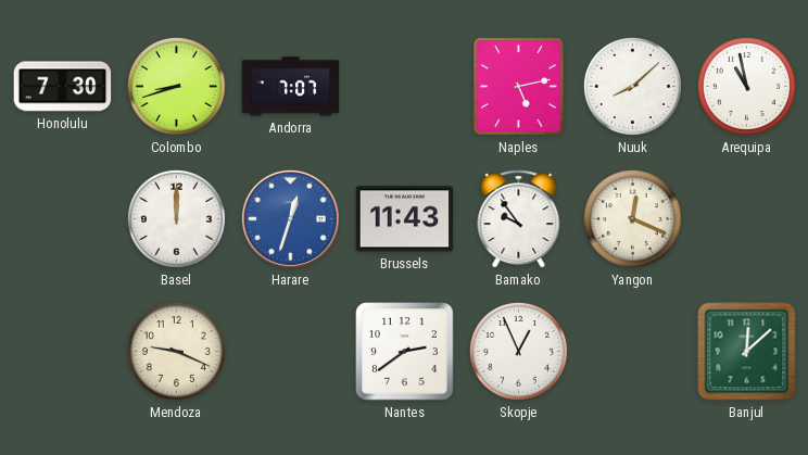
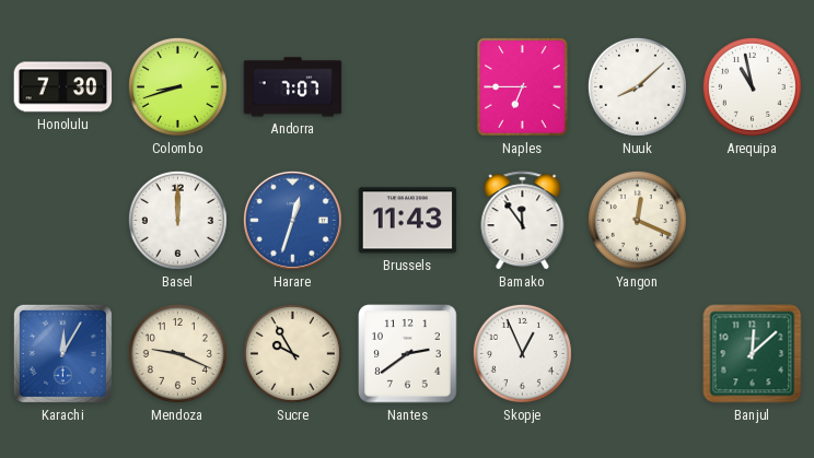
Naples: 5:13 -> 6:45
Bamako: 9:54 -> 11:54
Karachi: none -> 12:05
Sucre: none -> 9:55
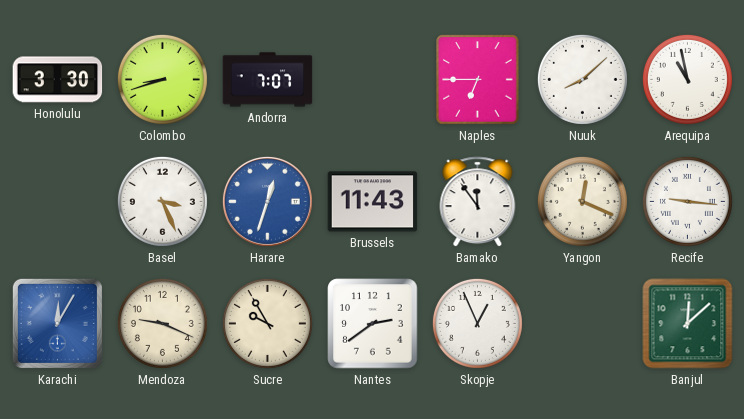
Honolulu: 7:30 -> 3:30
Basel: 12:00 -> 3:26
Recife: none -> 9:16
